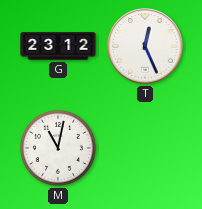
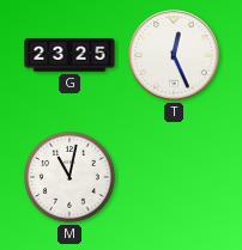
G: 23:12 -> 23:25
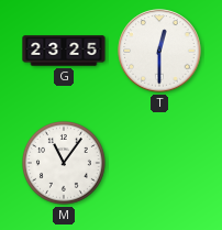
T: 12:26 -> 12:30
M: 11:02 -> 11:06
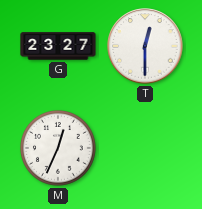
G: 23:25 -> 23:27
M: 11:06 -> 12:34
